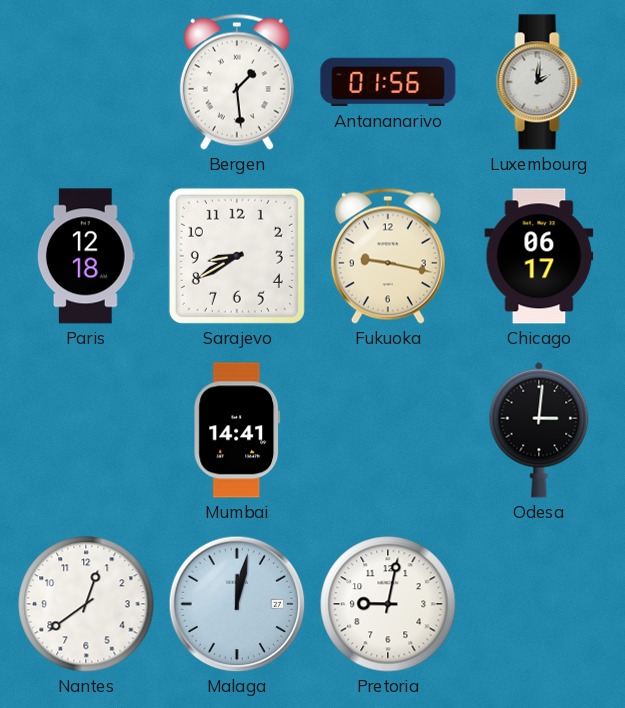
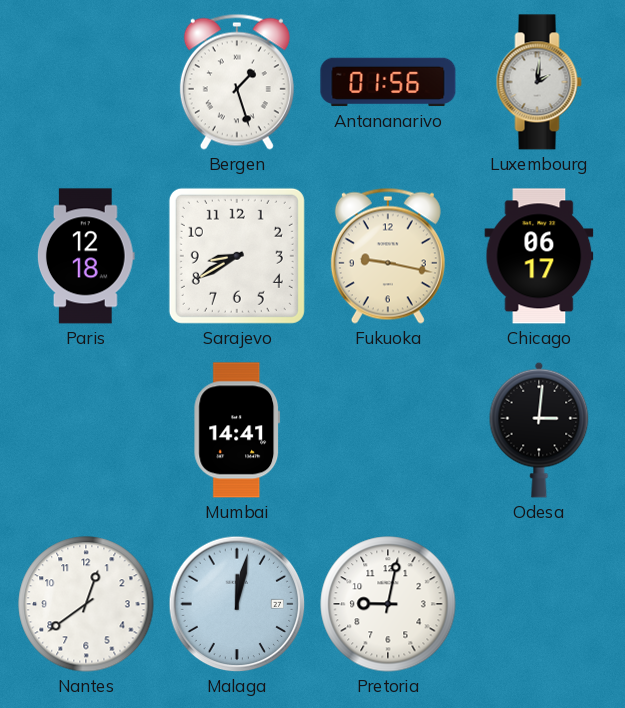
Bergen: 1:29 -> 1:27
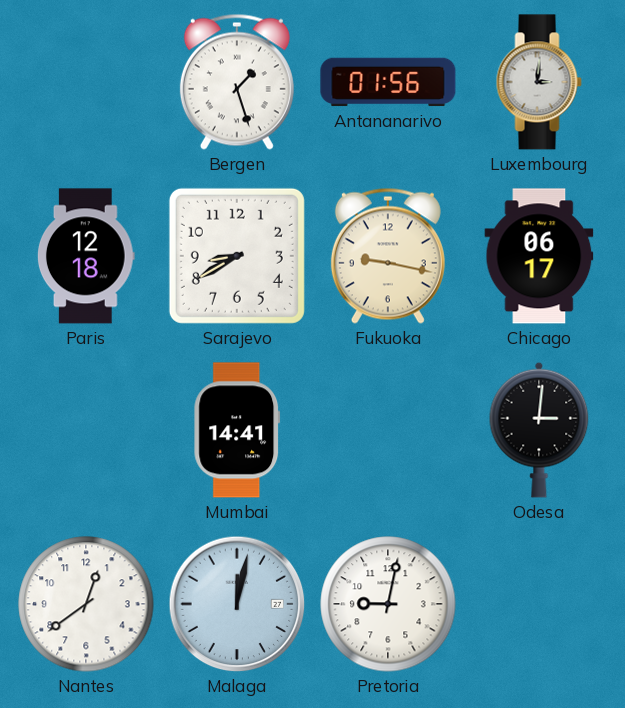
Luxembourg: 2:01 -> 3:01
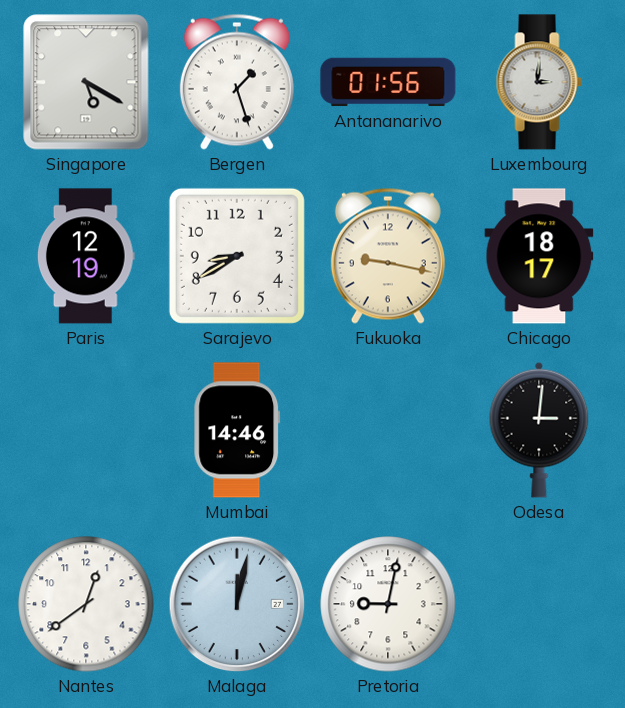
Singapore: none -> 5:20
Paris: 12:18 -> 12:19
Chicago: 06:17 -> 18:17
Mumbai: 14:41 -> 14:46
